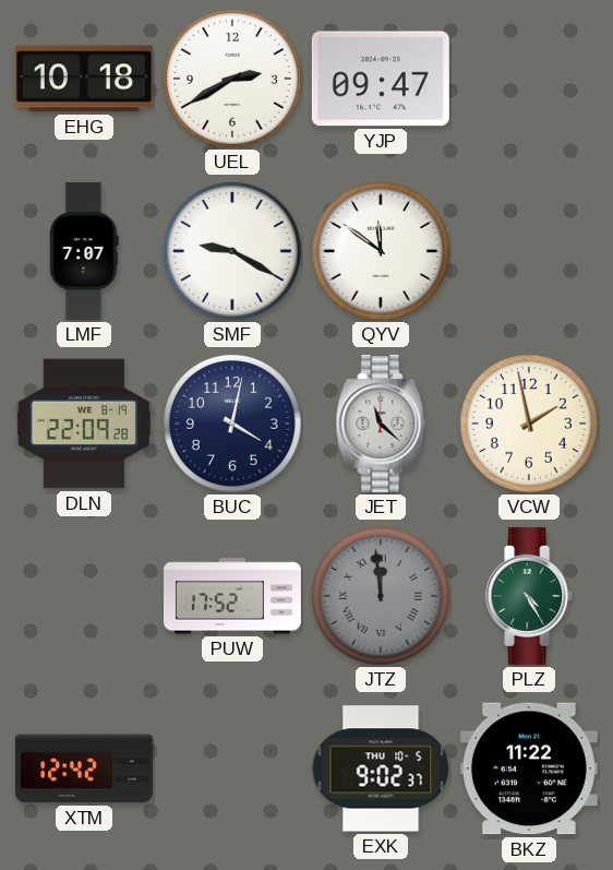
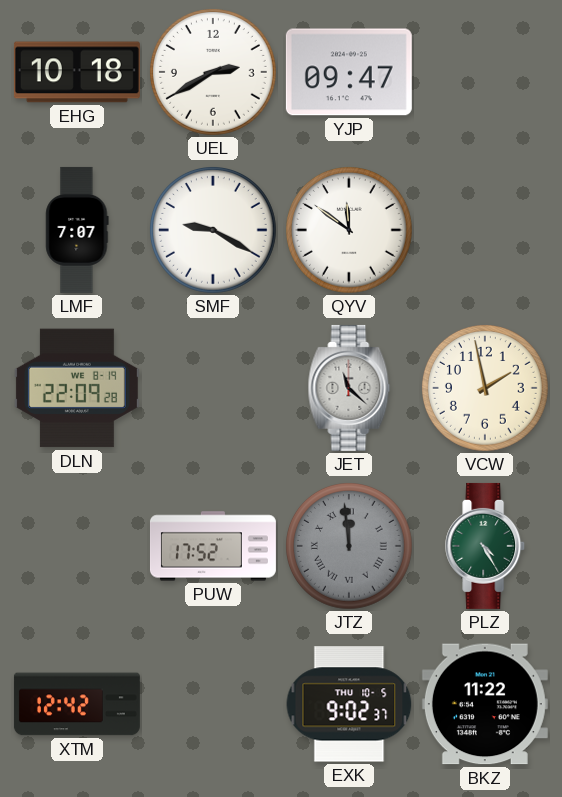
BUC: 4:02 -> none
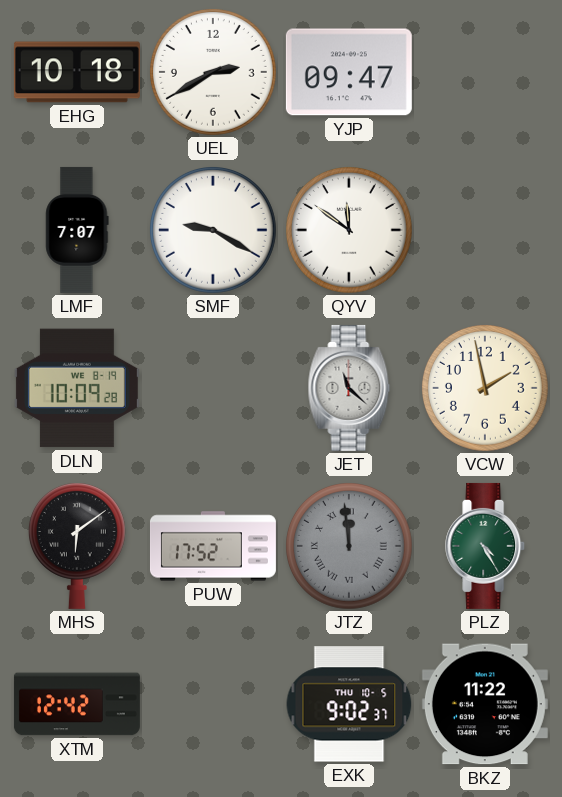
DLN: 22:09 -> 10:09
MHS: none -> 6:09
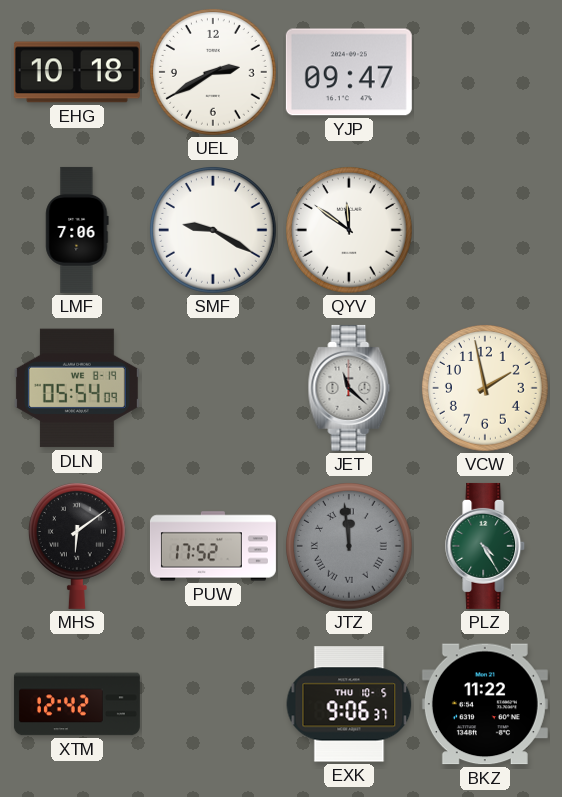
LMF: 7:07 -> 7:06
DLN: 10:09 -> 05:54
EXK: 9:02 -> 9:06
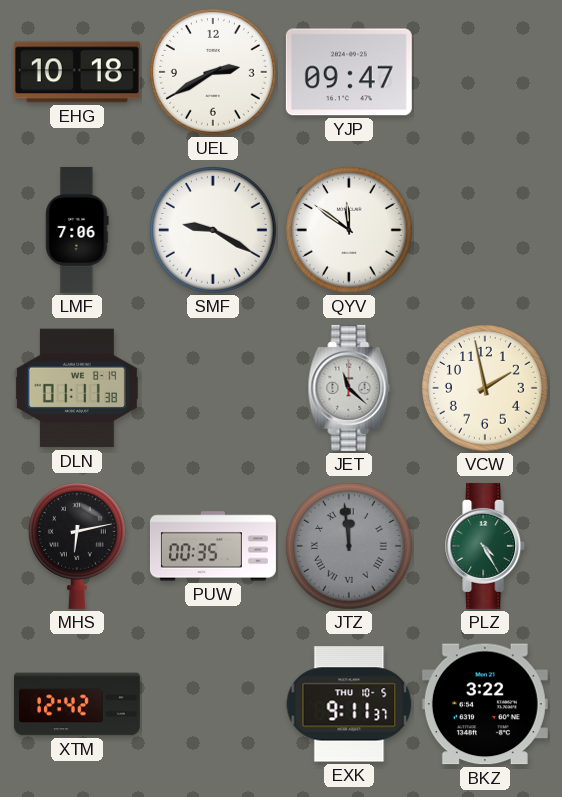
DLN: 05:54 -> 01:11
MHS: 6:09 -> 6:13
PUW: 17:52 -> 00:35
EXK: 9:06 -> 9:11
BKZ: 11:22 -> 3:22
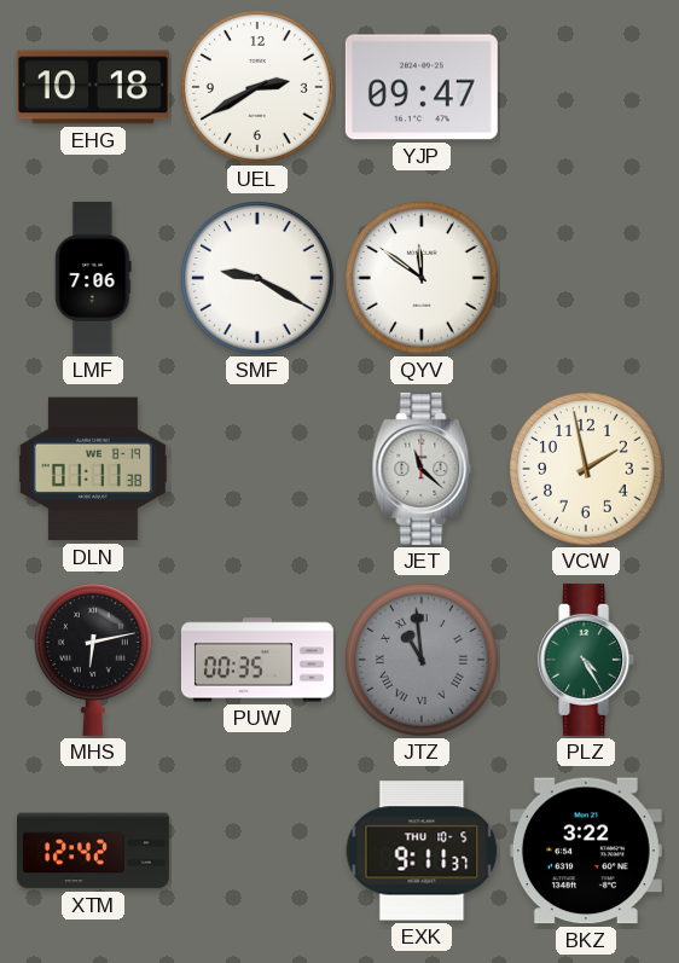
JTZ: 11:59 -> 10:59
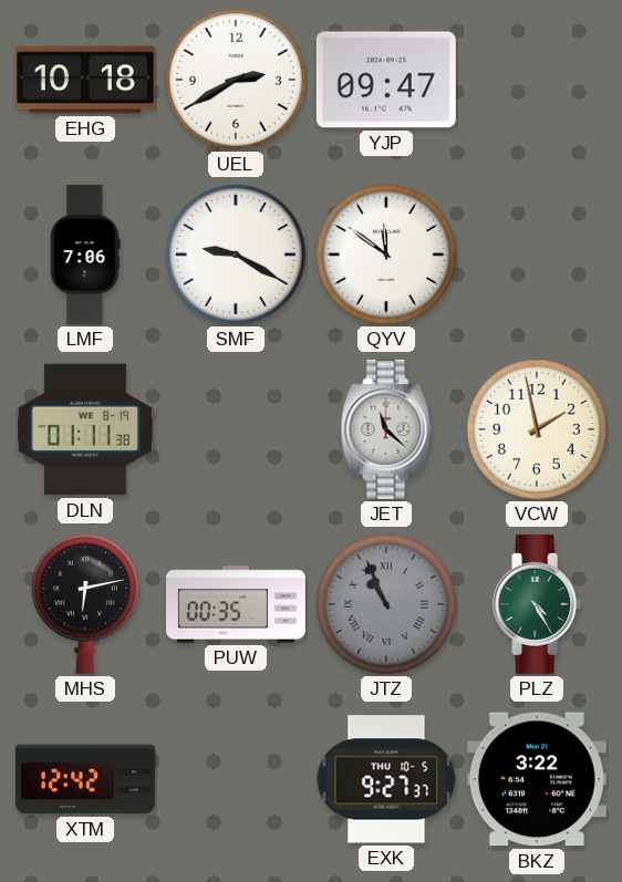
JTZ: 10:59 -> 10:56
EXK: 9:11 -> 9:27
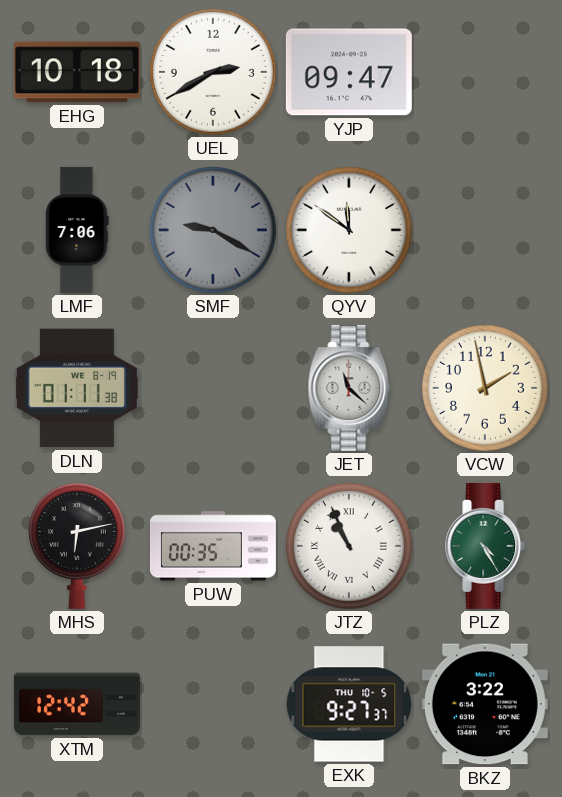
SMF dial: white -> grey
JTZ dial: grey -> white
